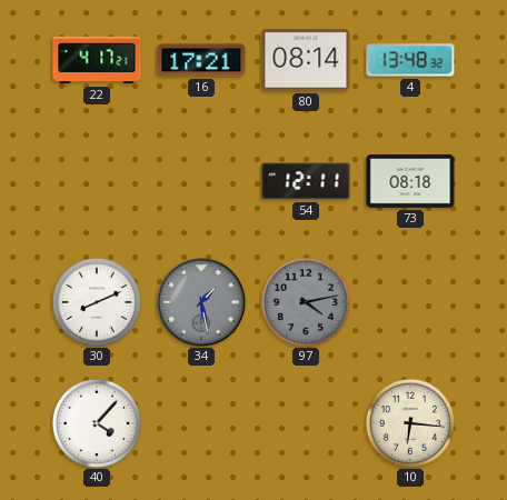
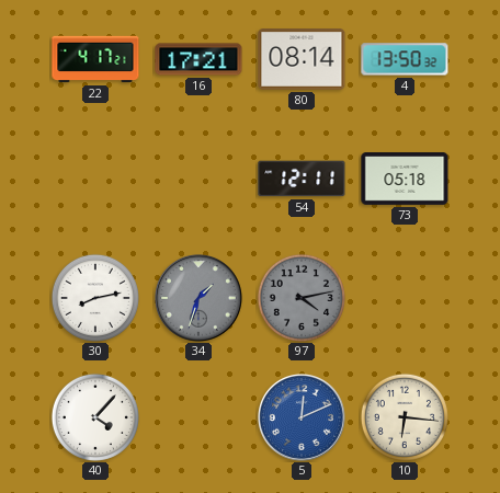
4: 13:48 -> 13:50
73: 08:18 -> 05:18
30: 8:11 -> 8:13
34: 1:28 -> 1:33
5: none -> 12:11
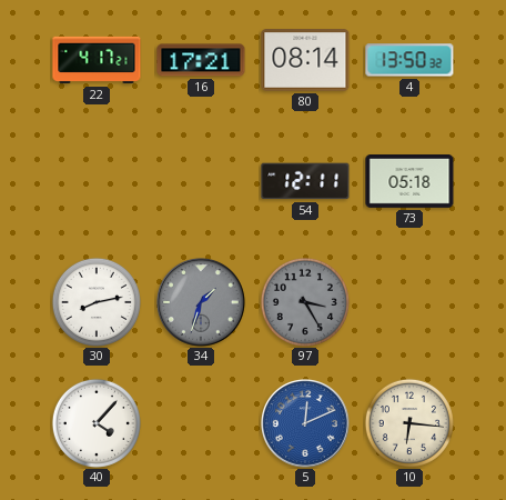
97: 4:13 -> 3:25
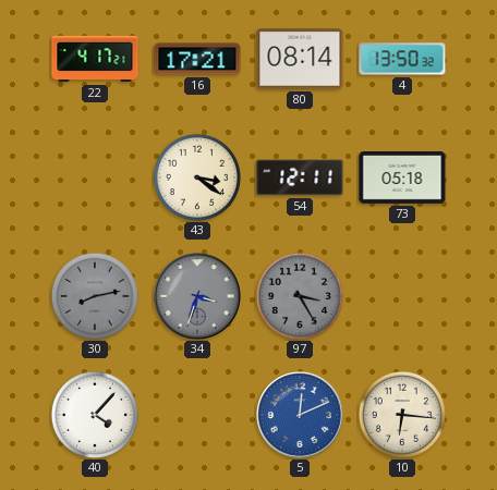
43: none -> 3:21
30 dial: white -> grey
34: 1:33 -> 3:33
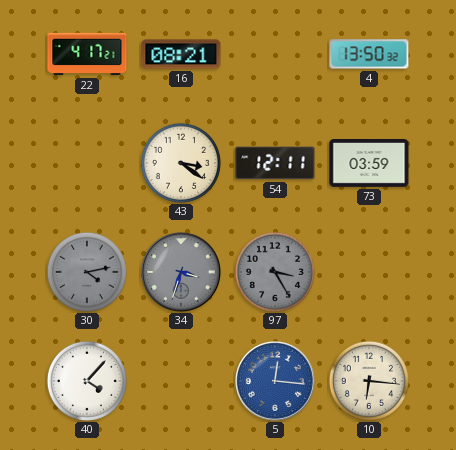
16: 17:21 -> 08:21
80: 08:14 -> none
73: 05:18 -> 03:59
30: 8:13 -> 4:13
5: 12:11 -> 12:16
